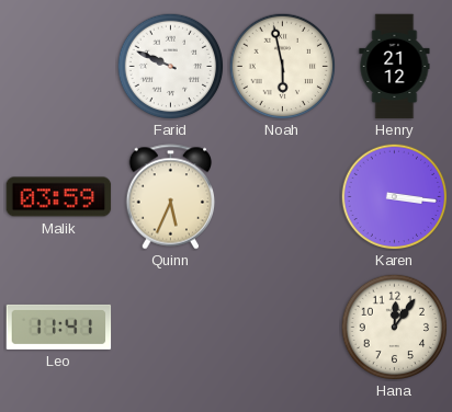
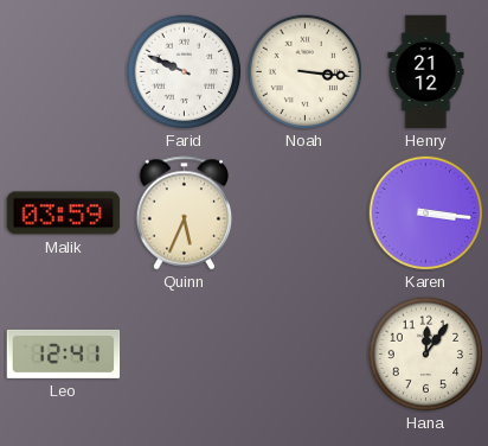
Noah: 5:58 -> 3:16
Leo: 11:41 -> 12:41
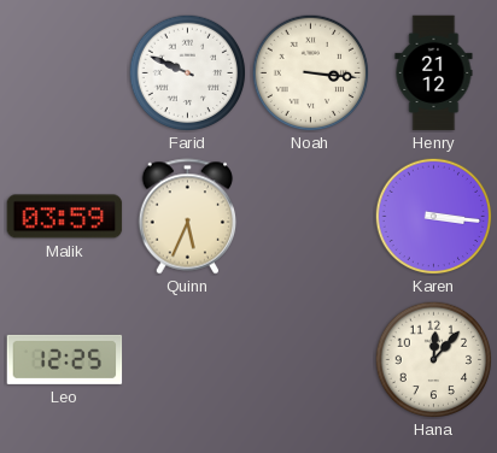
Leo: 12:41 -> 12:25
Hana: 12:06 -> 12:07
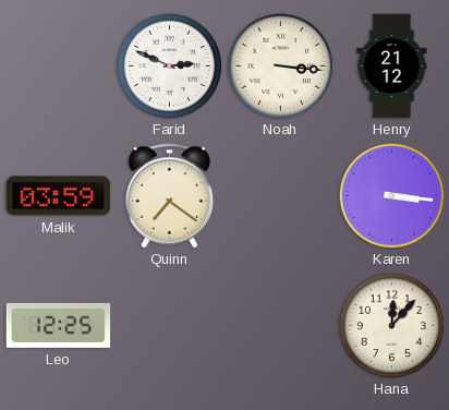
Farid: 9:49 -> 2:49
Quinn: 5:34 -> 7:21
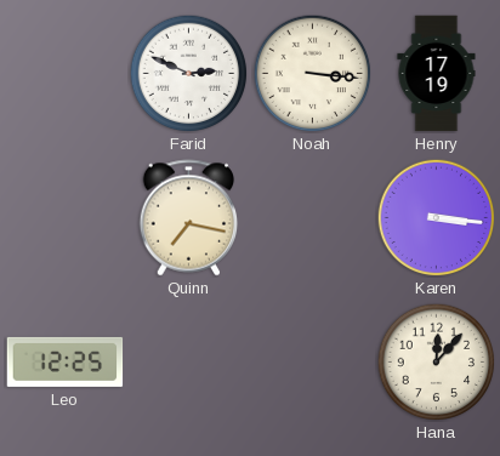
Henry: 21:12 -> 17:19
Malik: 03:59 -> none
Quinn: 7:21 -> 7:17
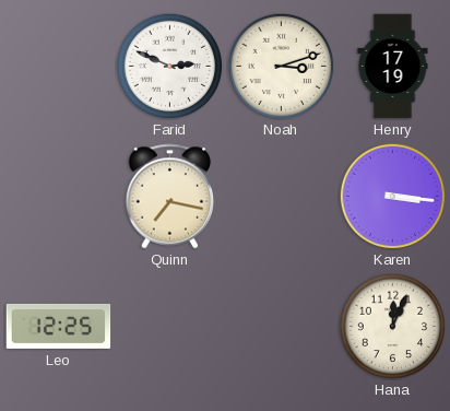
Noah: 3:16 -> 3:12
Hana: 12:07 -> 12:04
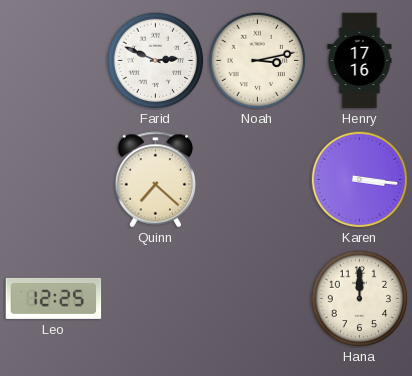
Noah: 3:12 -> 3:13
Henry: 17:19 -> 17:16
Quinn: 7:17 -> 7:22
Hana: 12:04 -> 12:00
